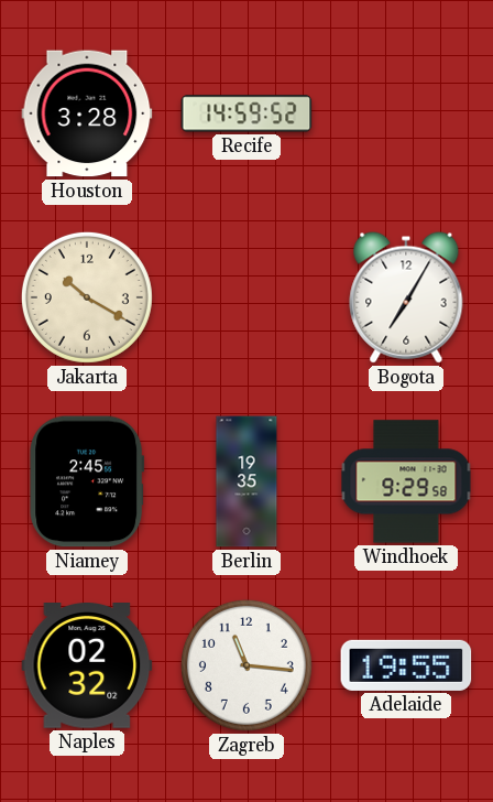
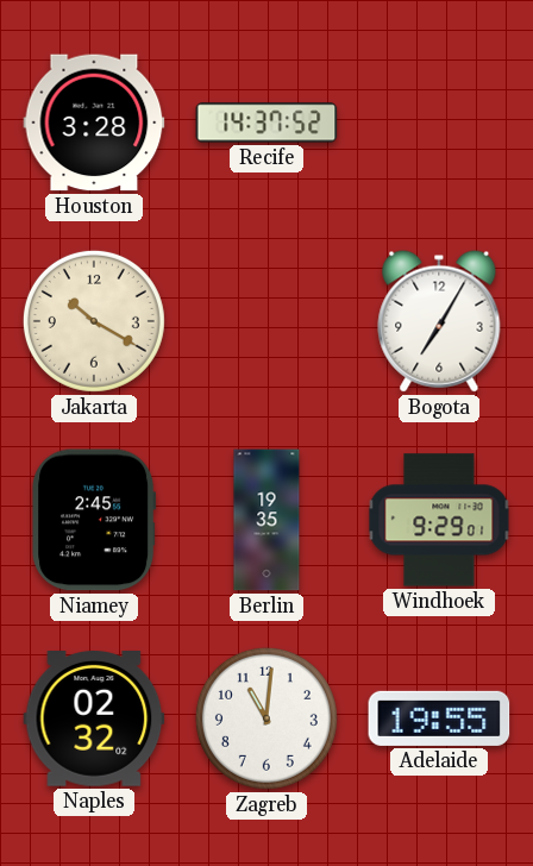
Recife: 14:59 -> 14:37
Windhoek: 9:29:58 -> 9:29:01
Zagreb: 11:16 -> 11:01
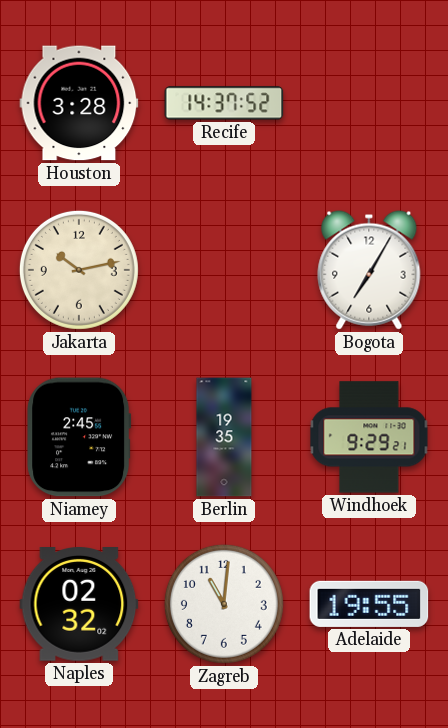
Jakarta: 10:20 -> 10:13
Windhoek: 9:29:01 -> 9:29:21
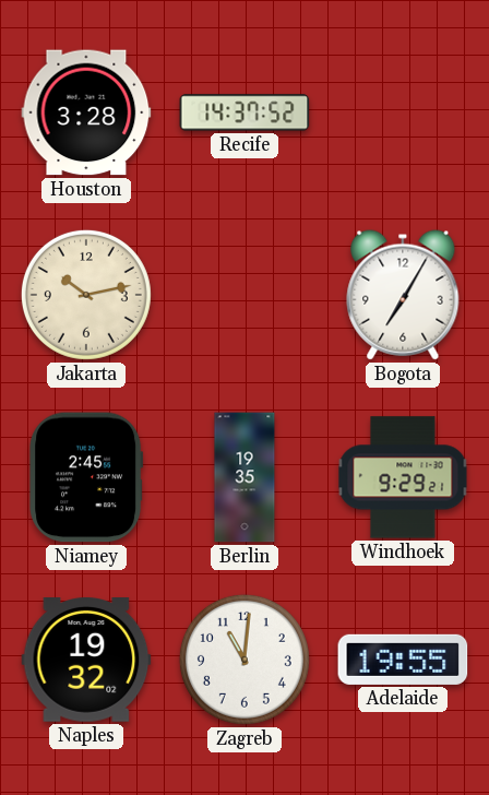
Naples: 02:32 -> 19:32
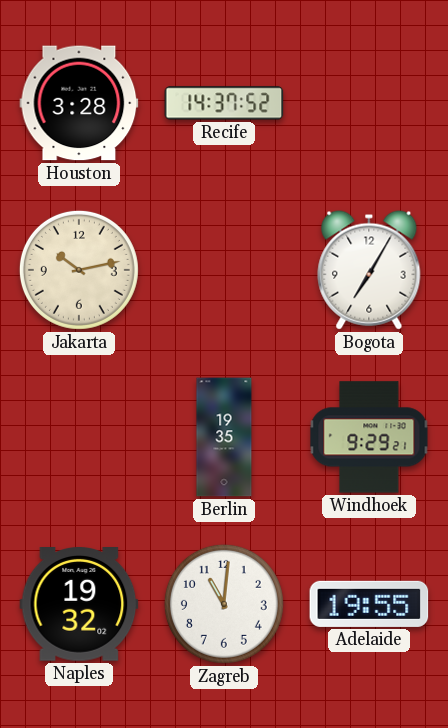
Niamey: 2:45 -> none
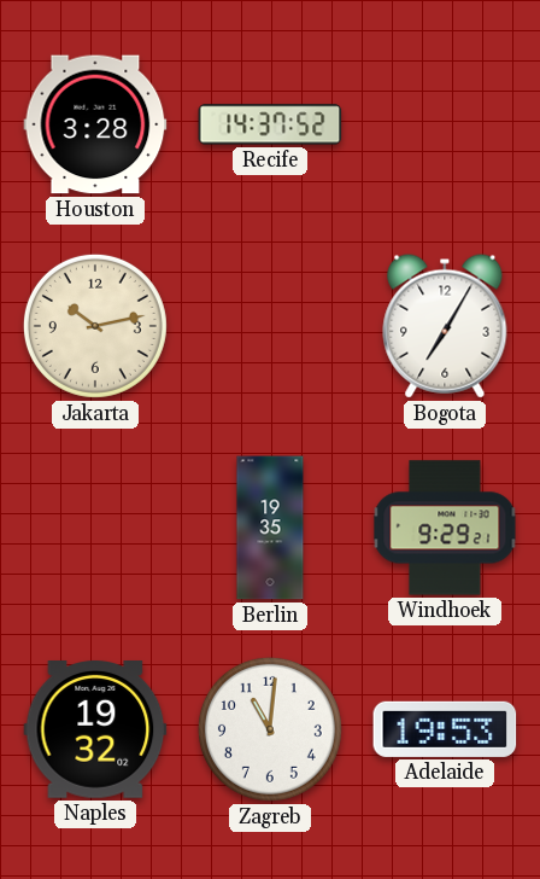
Adelaide: 19:55 -> 19:53
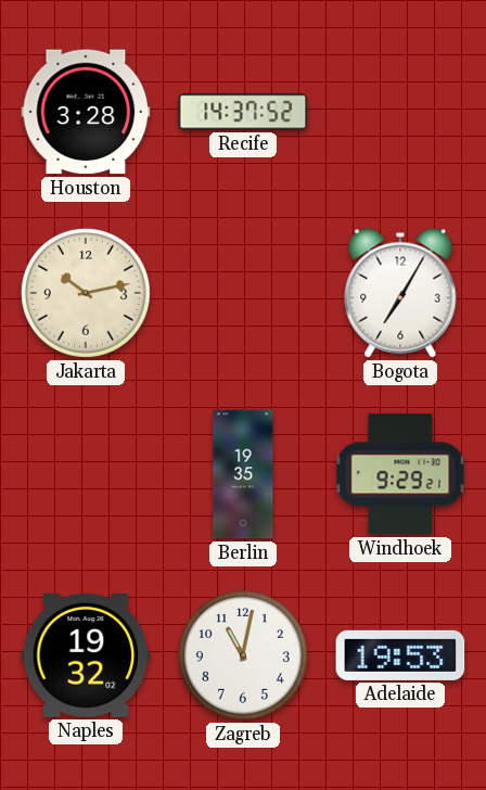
Zagreb: 11:01 -> 11:02
